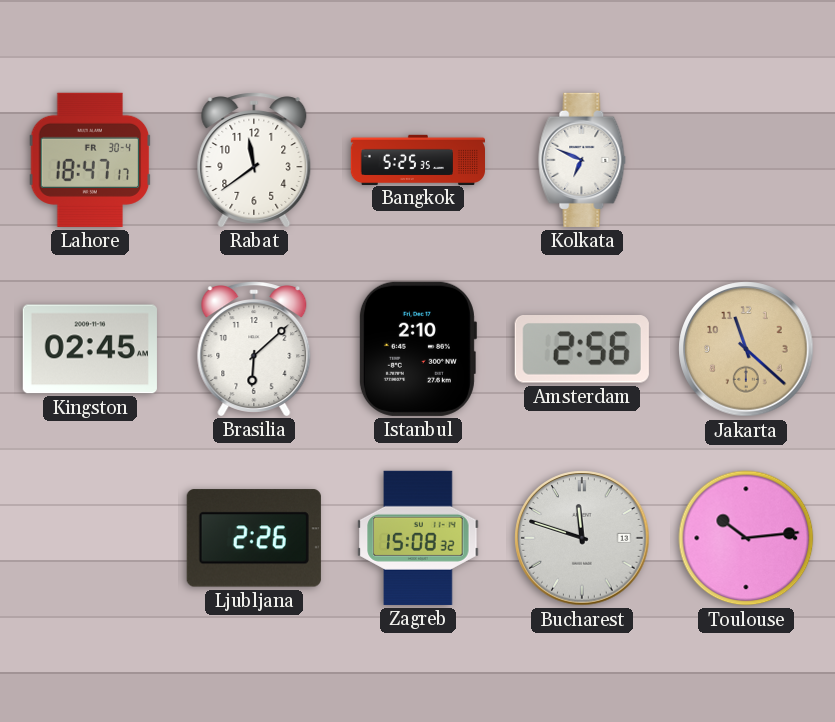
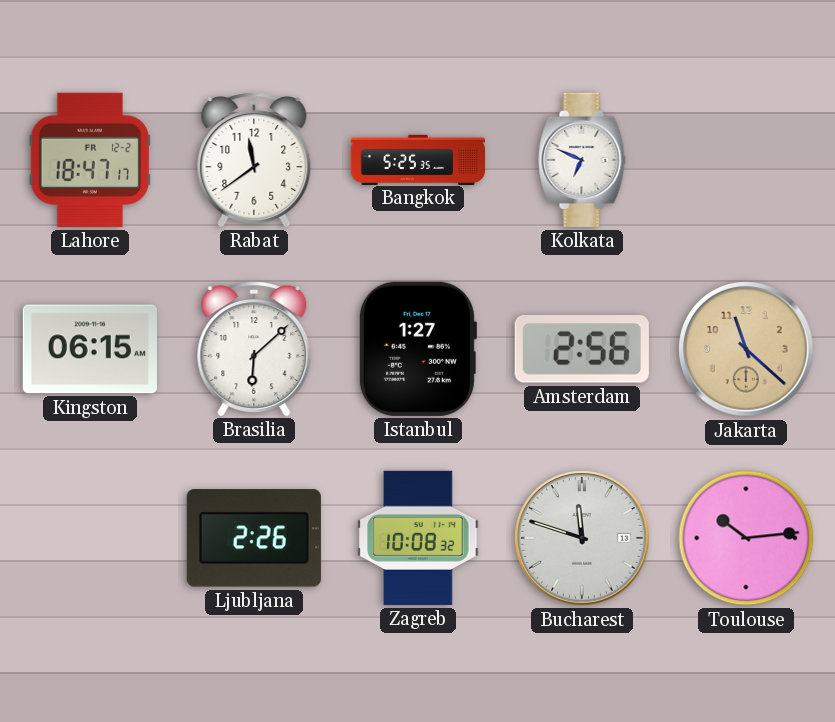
Lahore date: FR 30-4 -> FR 12-2
Kingston: 02:45 -> 06:15
Istanbul: 2:10 -> 1:27
Zagreb: 15:08 -> 10:08
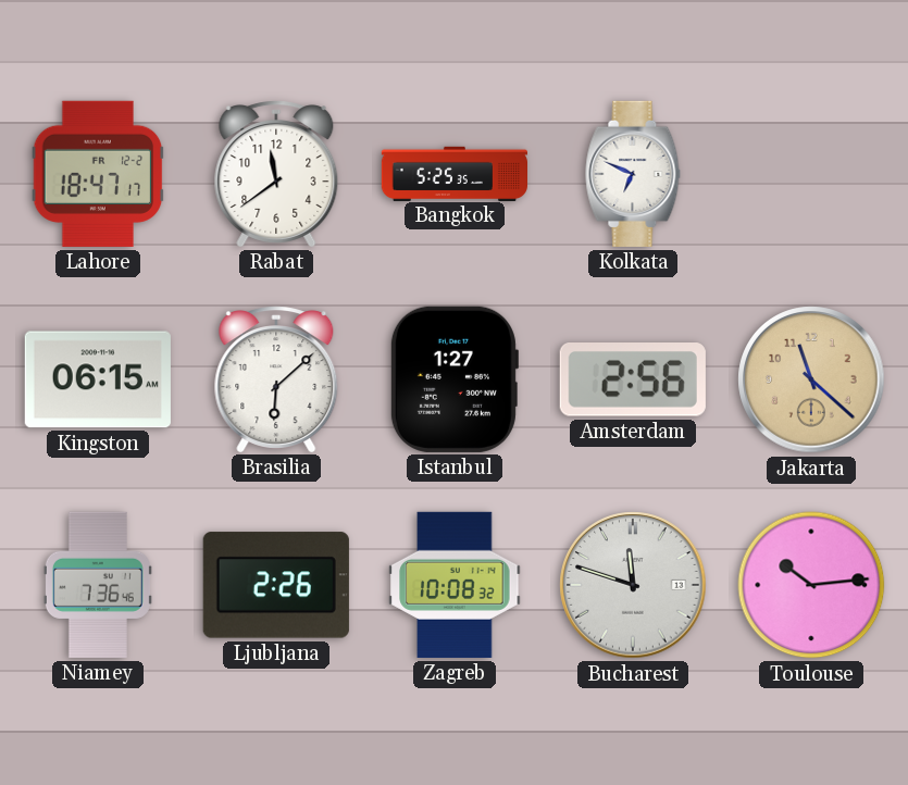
Niamey: none -> 7:36
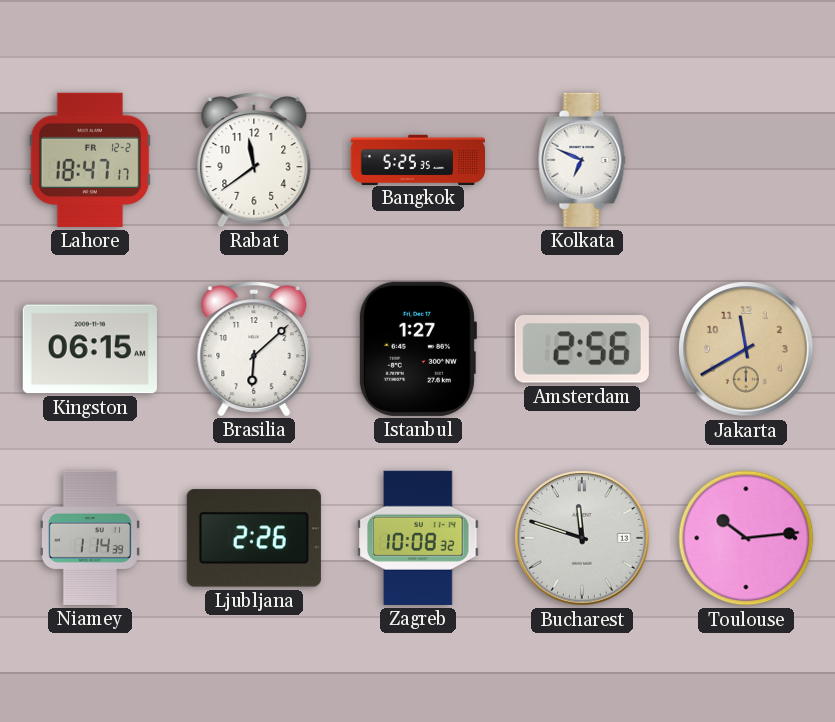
Jakarta: 11:22 -> 11:40
Niamey: 7:36 -> 1:14
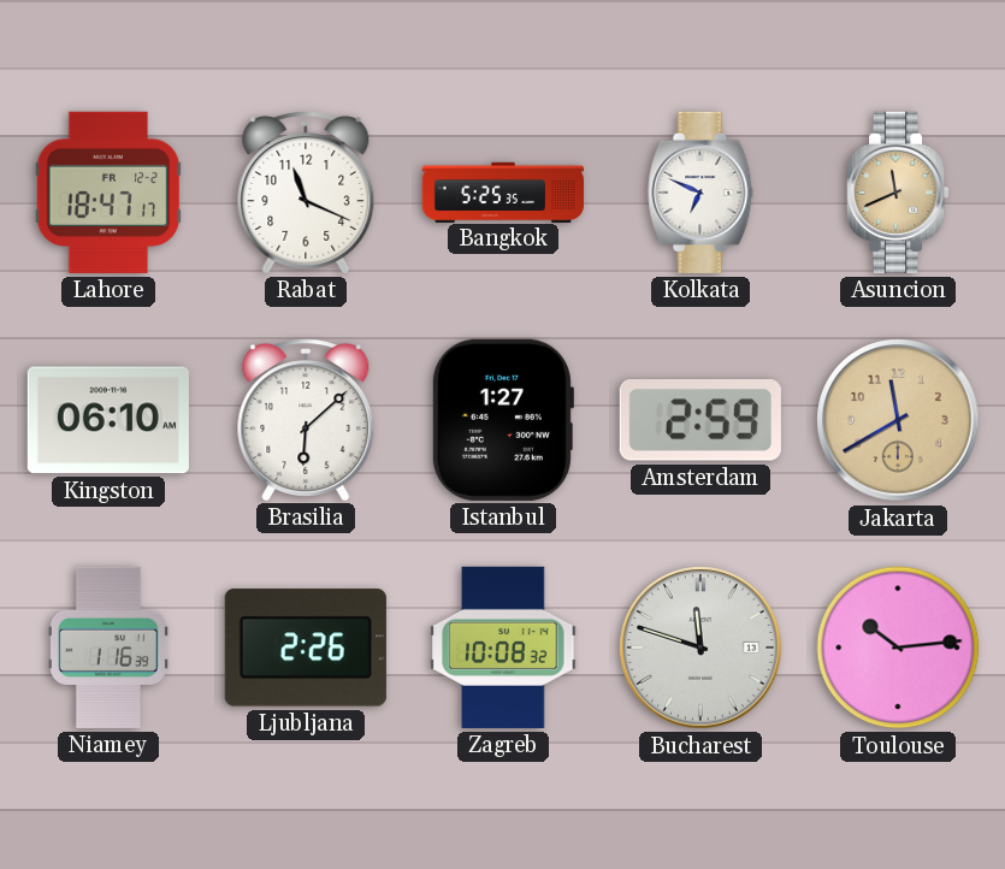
Rabat: 11:39 -> 11:19
Asuncion: none -> 11:41
Kingston: 06:15 -> 06:10
Amsterdam: 2:56 -> 2:59
Niamey: 1:14 -> 1:16
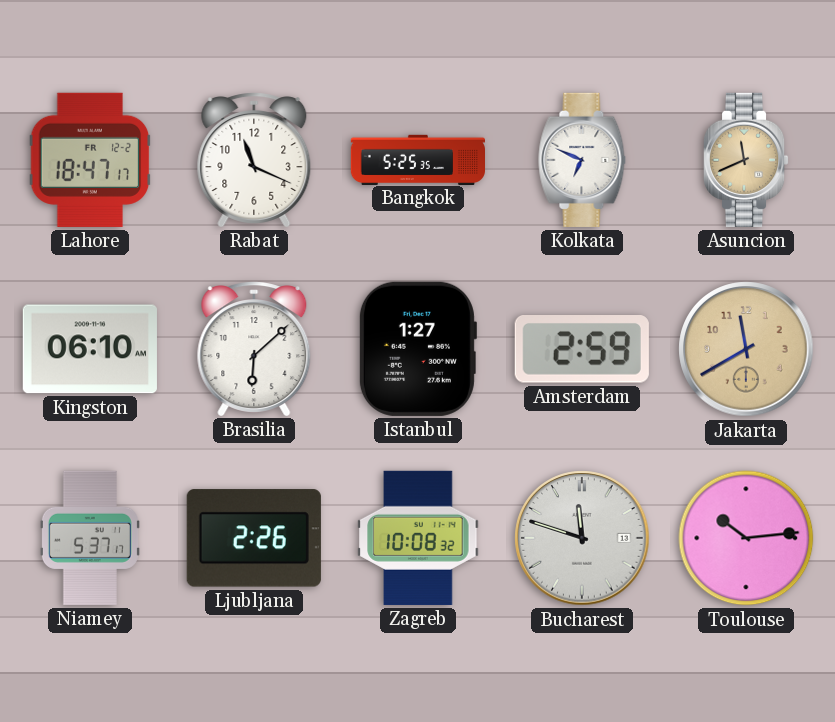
Niamey: 1:16 -> 5:37
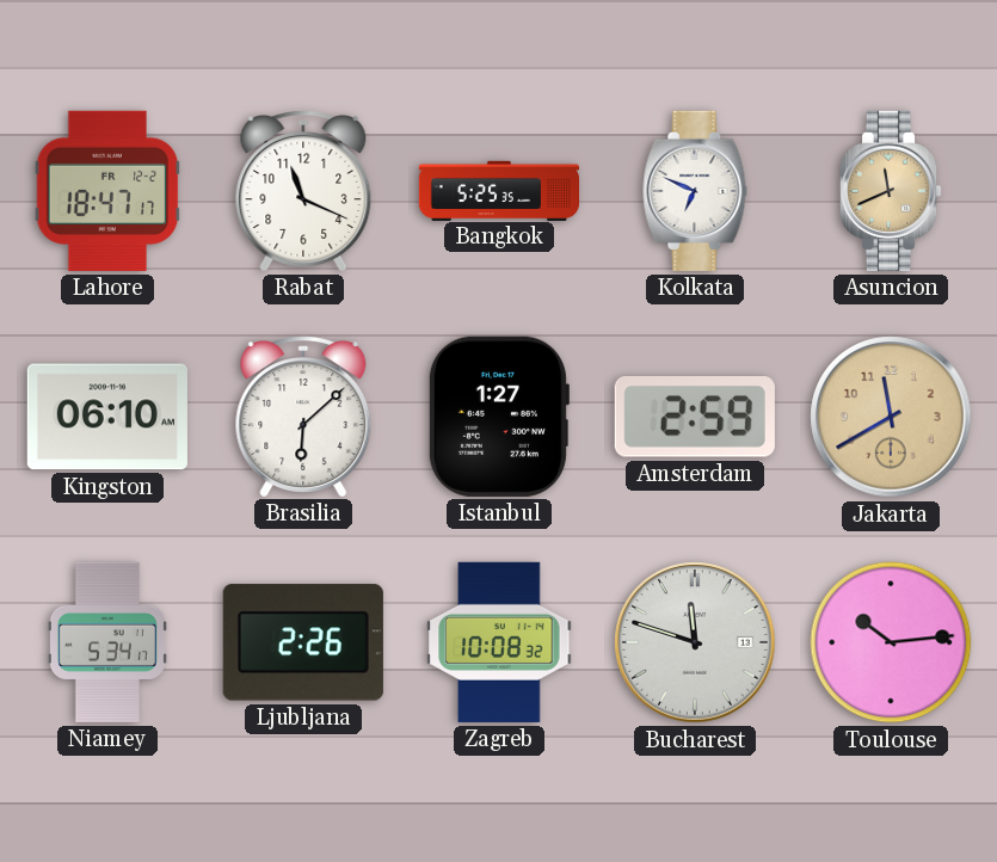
Niamey: 5:37 -> 5:34
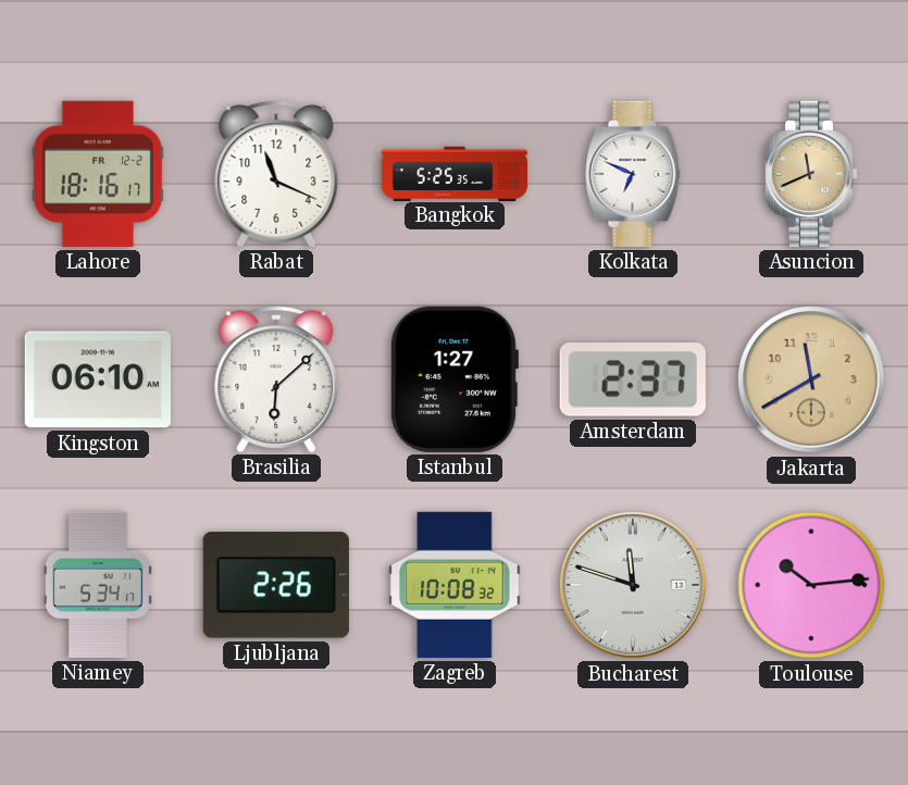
Lahore: 18:47 -> 18:16
Amsterdam: 2:59 -> 2:37
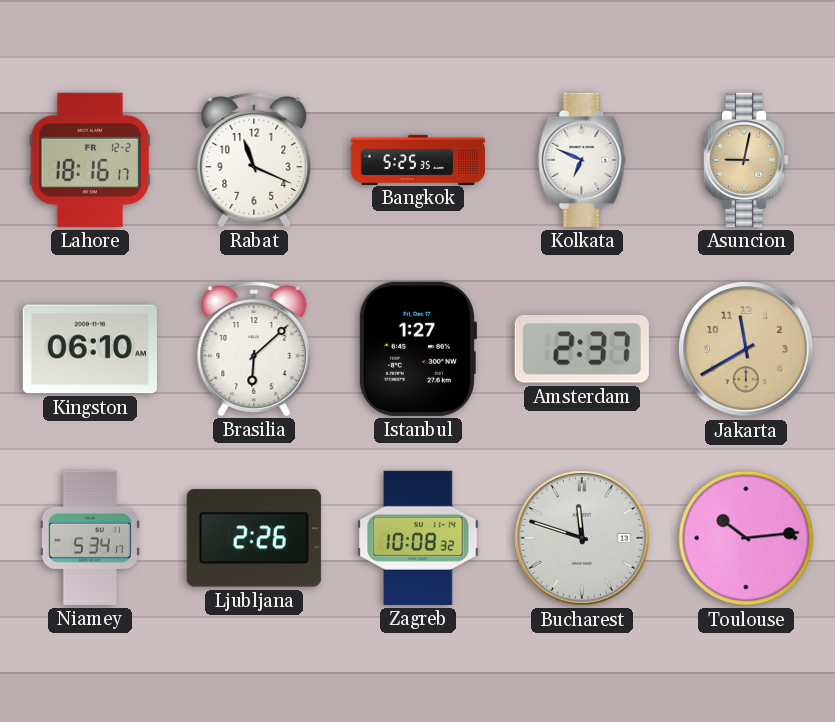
Asuncion: 11:41 -> 9:02
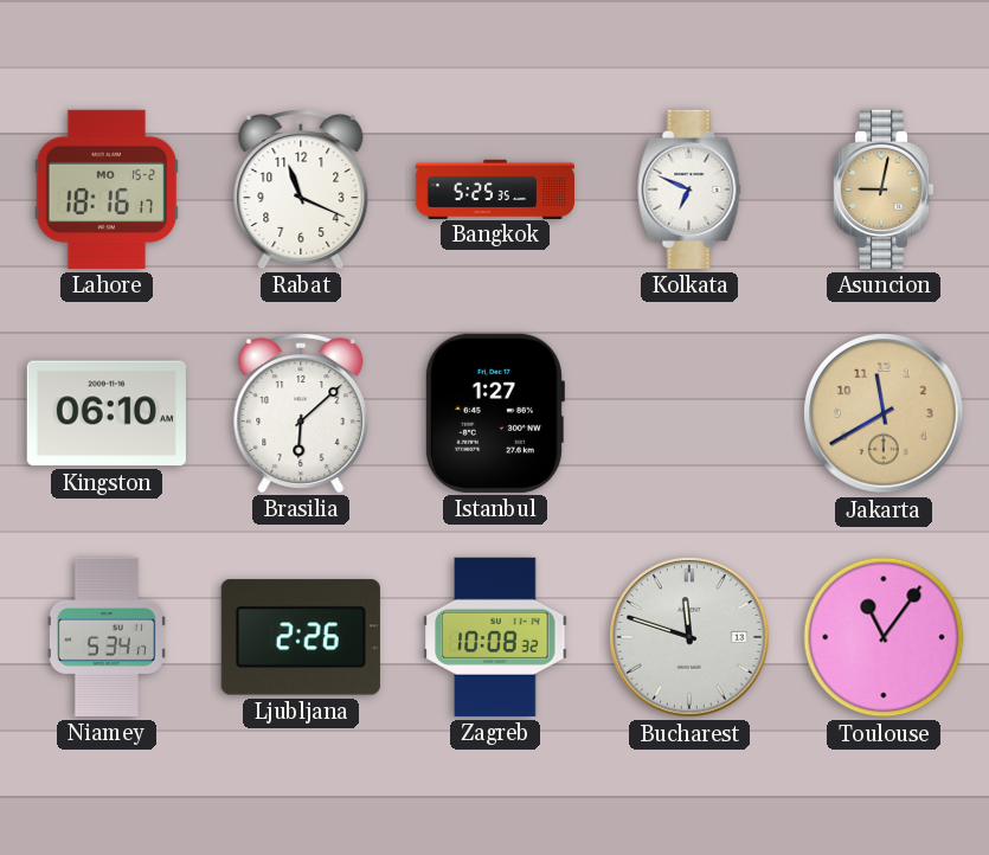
Lahore date: FR 12-2 -> MO 15-2
Amsterdam: 2:37 -> none
Toulouse: 10:14 -> 11:06
